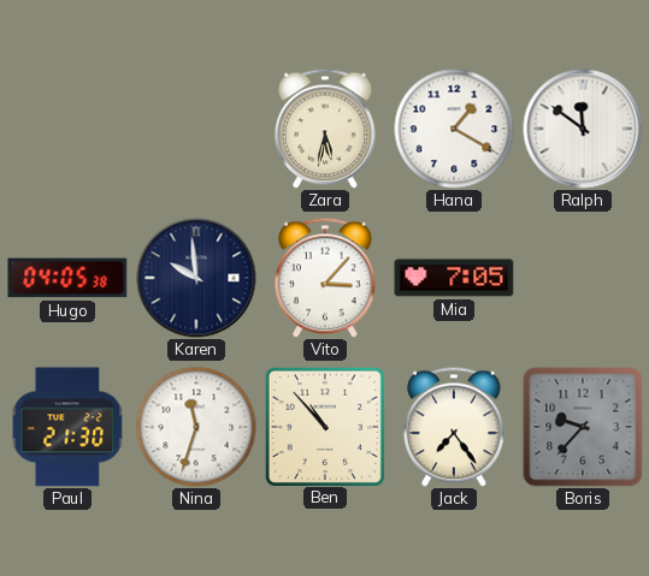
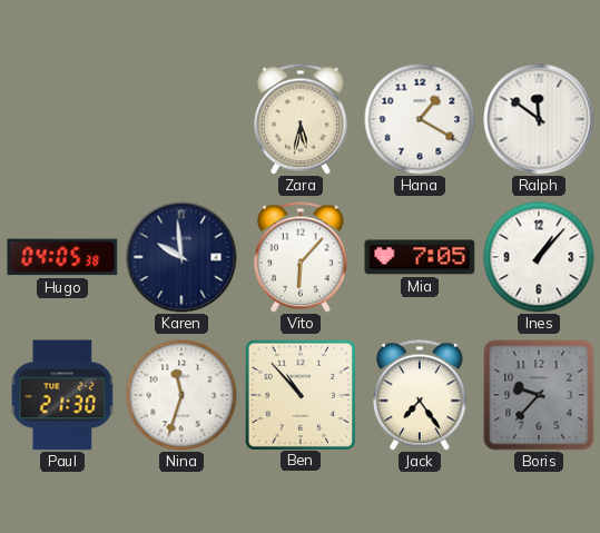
Vito: 3:07 -> 6:07
Ines: none -> 1:07
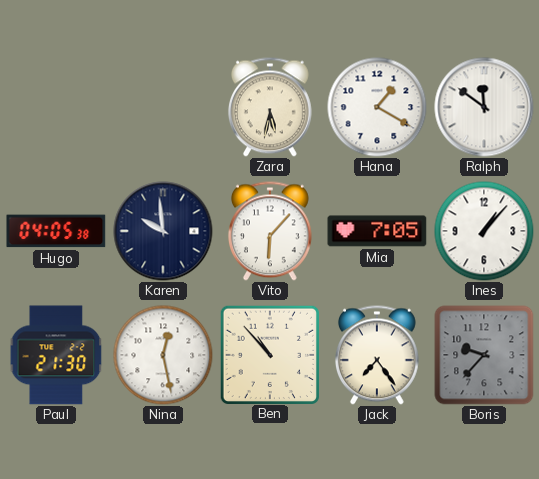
Nina: 11:33 -> 12:28
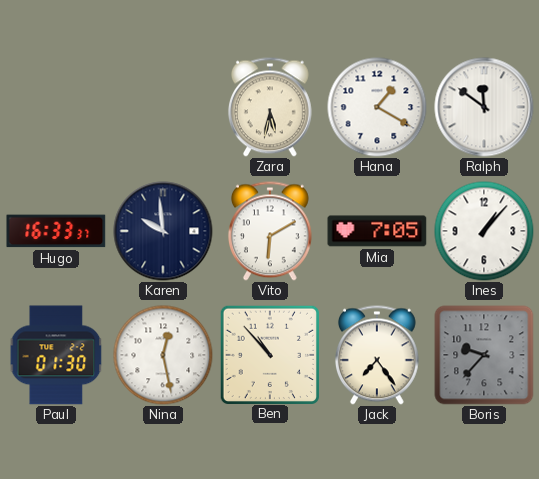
Hugo: 04:05 -> 16:33
Vito: 6:07 -> 6:10
Paul: 21:30 -> 01:30
